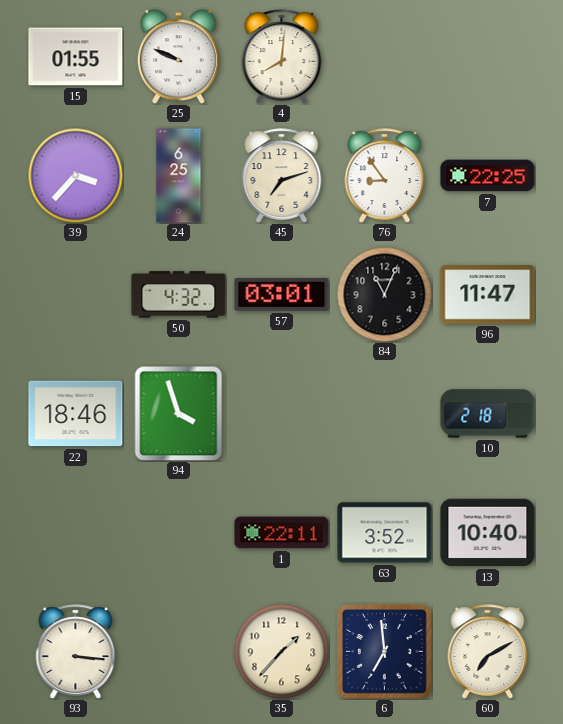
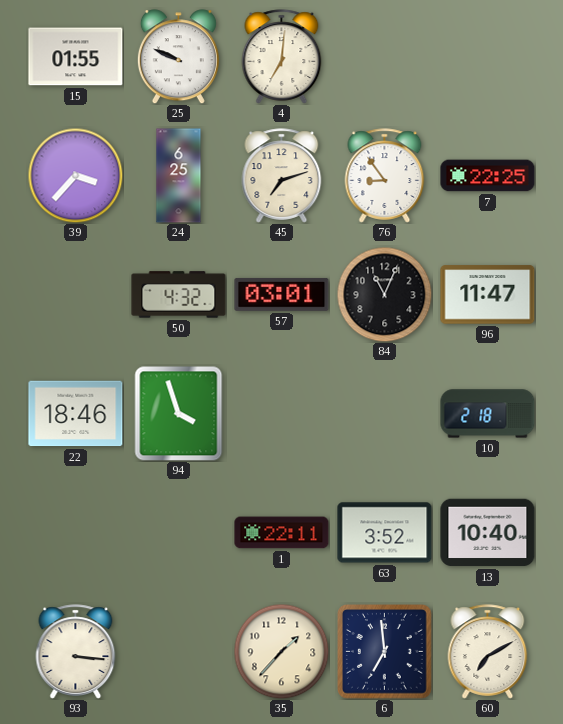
4: 8:01 -> 7:01
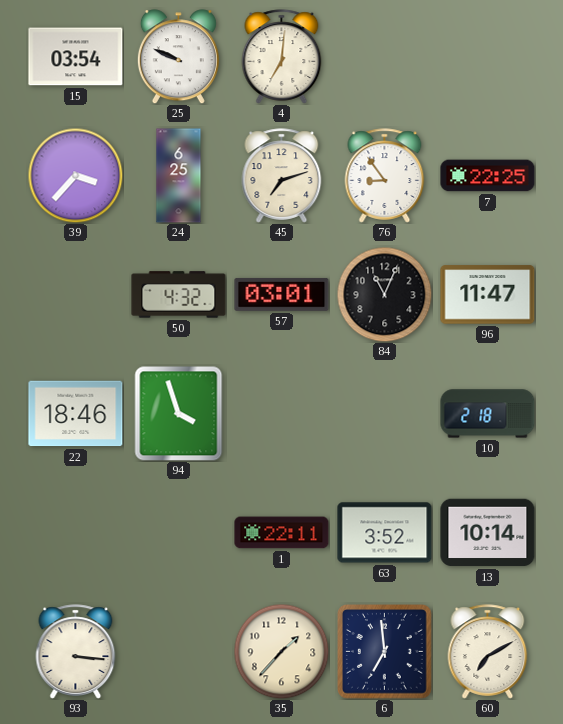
15: 01:55 -> 03:54
13: 10:40 -> 10:14
